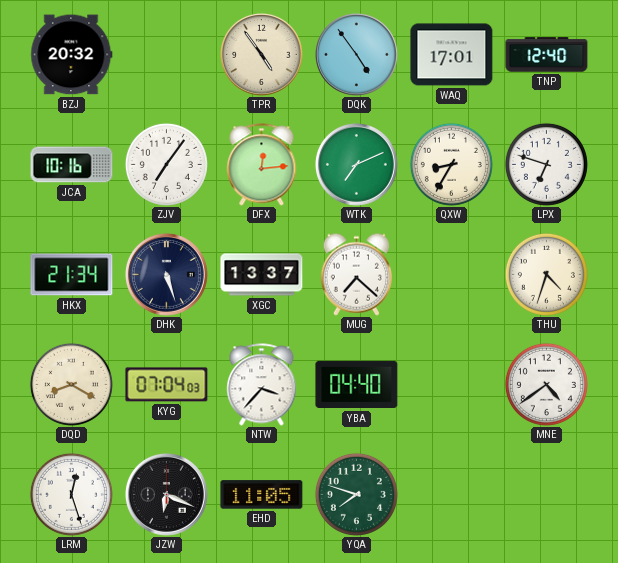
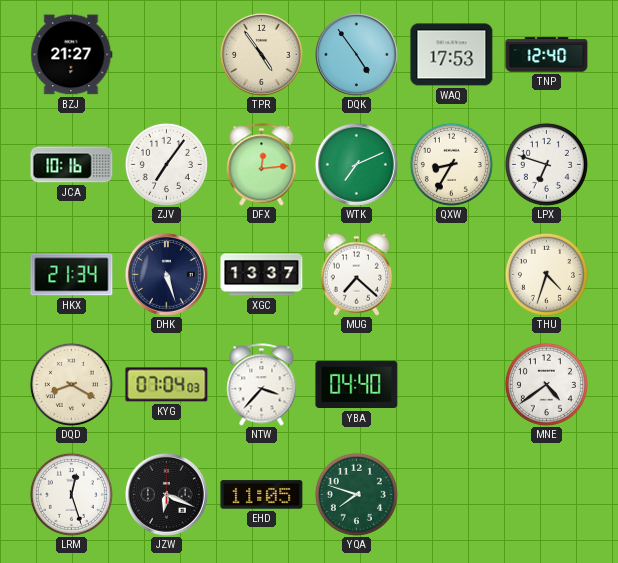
BZJ: 20:32 -> 21:27
WAQ: 17:01 -> 17:53
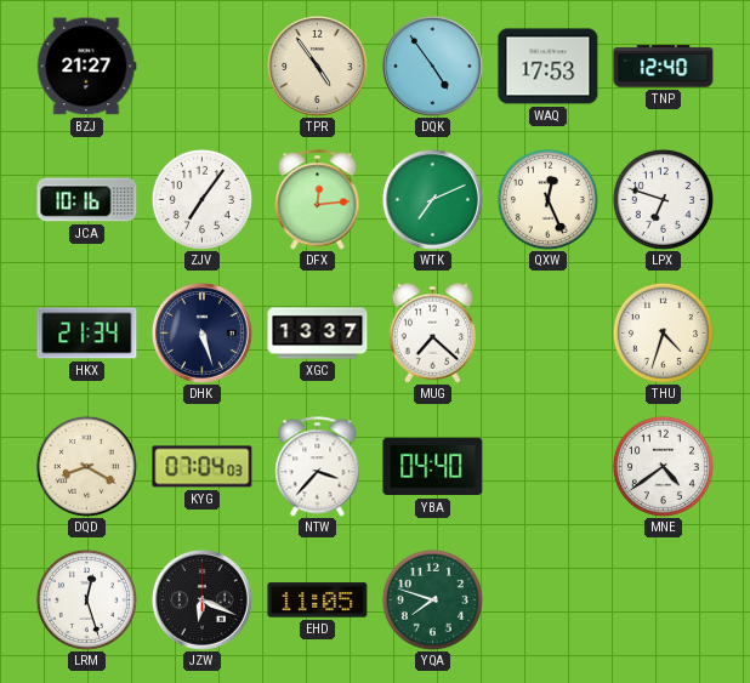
QXW: 8:35 -> 12:26
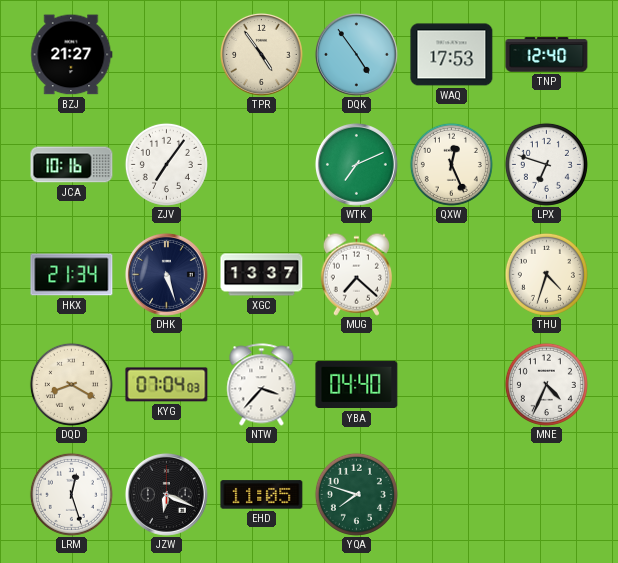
DFX: 12:14 -> none
MNE: 4:39 -> 4:34
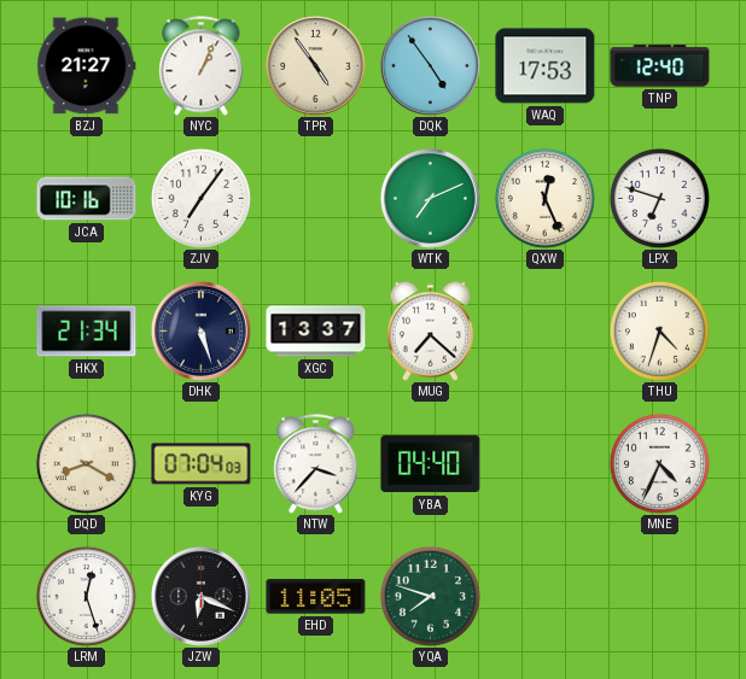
NYC: none -> 1:04
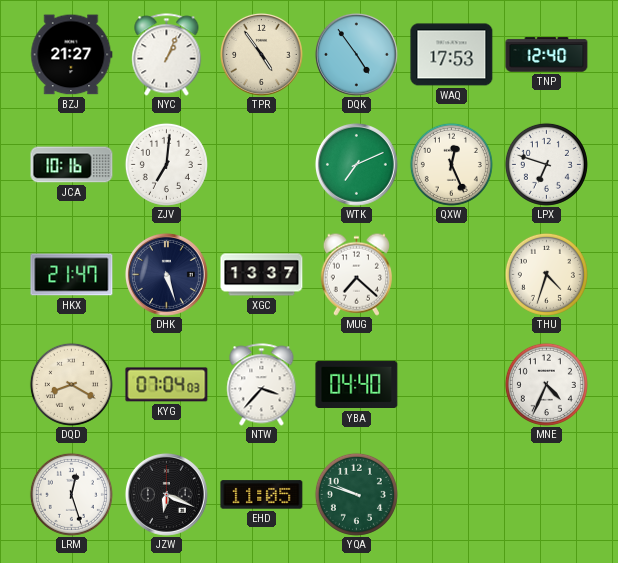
ZJV: 7:06 -> 7:01
HKX: 21:34 -> 21:47
YQA: 7:48 -> 9:48
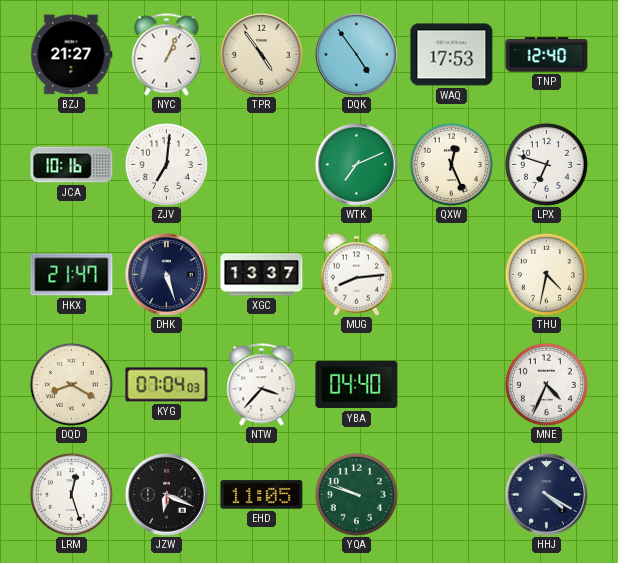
MUG: 7:22 -> 8:14
THU: 4:33 -> 4:32
HHJ: none -> 4:20
